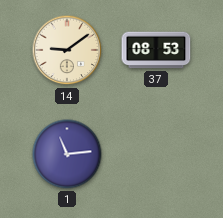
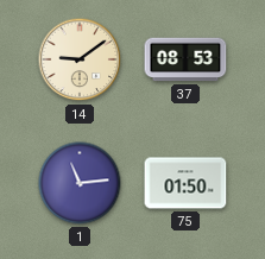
75: none -> 01:50
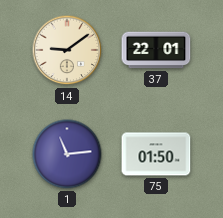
37: 08:53 -> 22:01
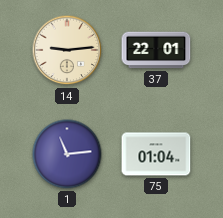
14: 9:09 -> 9:14
75: 01:50 -> 01:04
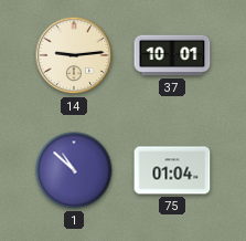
37: 22:01 -> 10:01
1: 11:14 -> 10:52
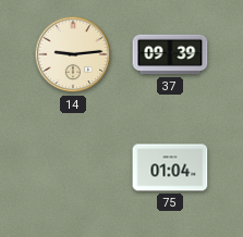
37: 10:01 -> 09:39
1: 10:52 -> none
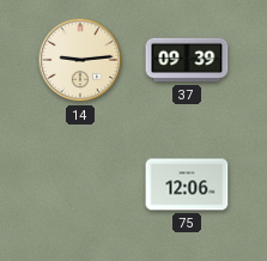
75: 01:04 -> 12:06
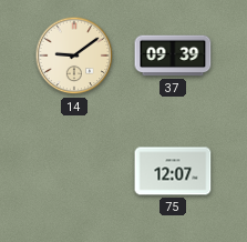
14: 9:14 -> 9:09
75: 12:06 -> 12:07
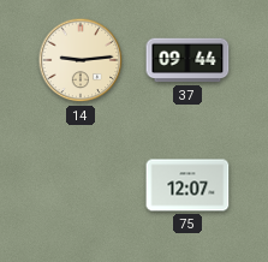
14: 9:09 -> 9:14
37: 09:39 -> 09:44
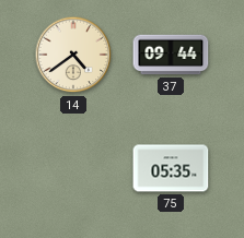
14: 9:14 -> 4:39
75: 12:07 -> 05:35
